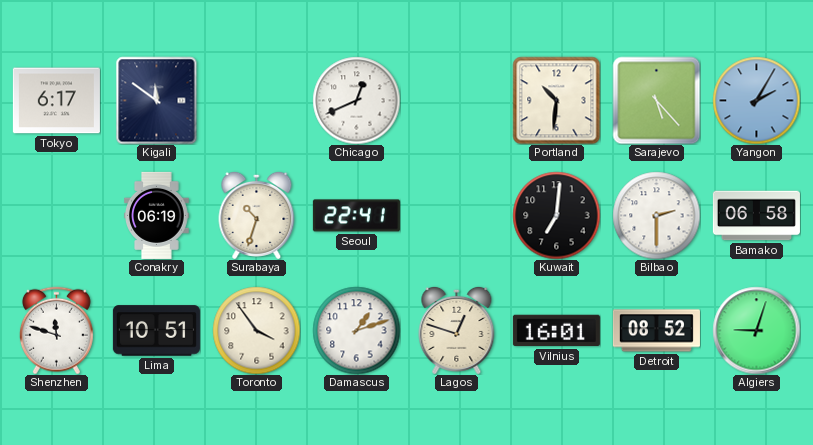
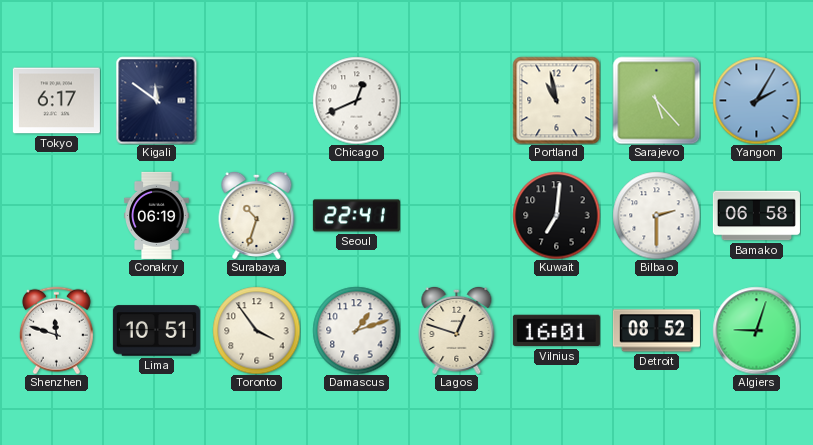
Portland: 10:31 -> 10:58
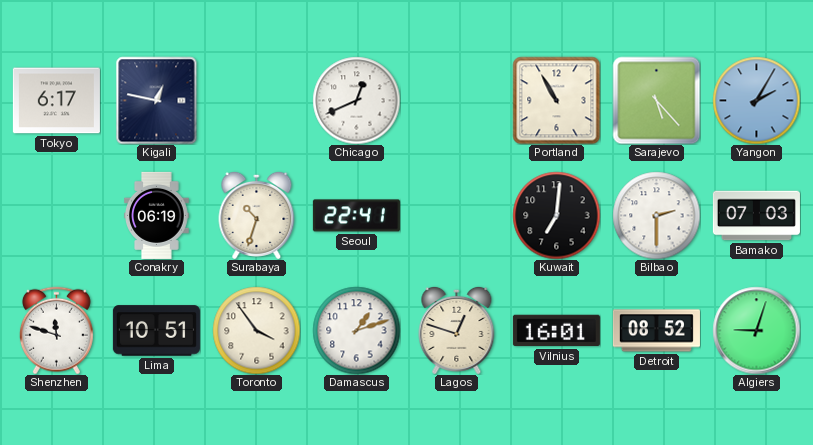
Kigali: 11:51 -> 12:47
Portland: 10:58 -> 10:55
Bamako: 06:58 -> 07:03
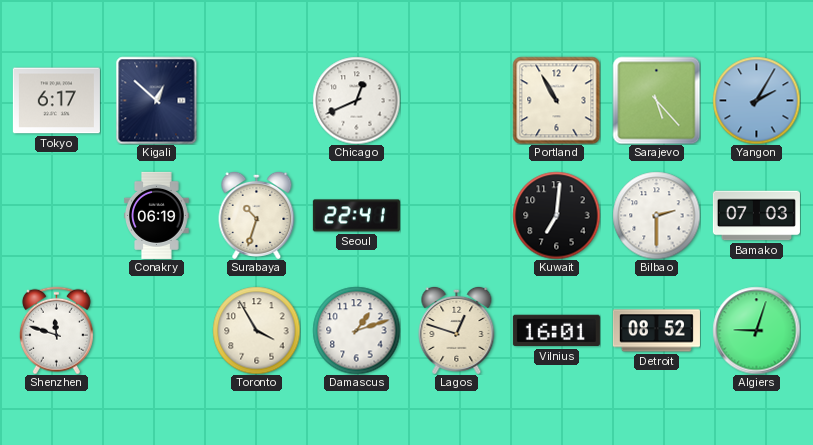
Kigali: 12:47 -> 12:52
Lima: 10:51 -> none
Toronto: 3:54 -> 3:55
